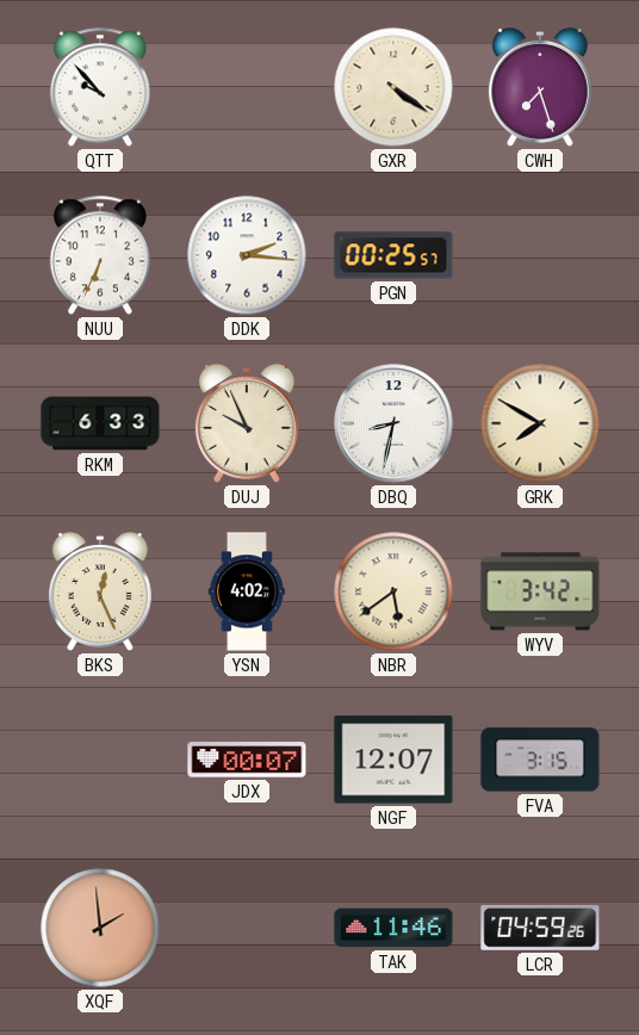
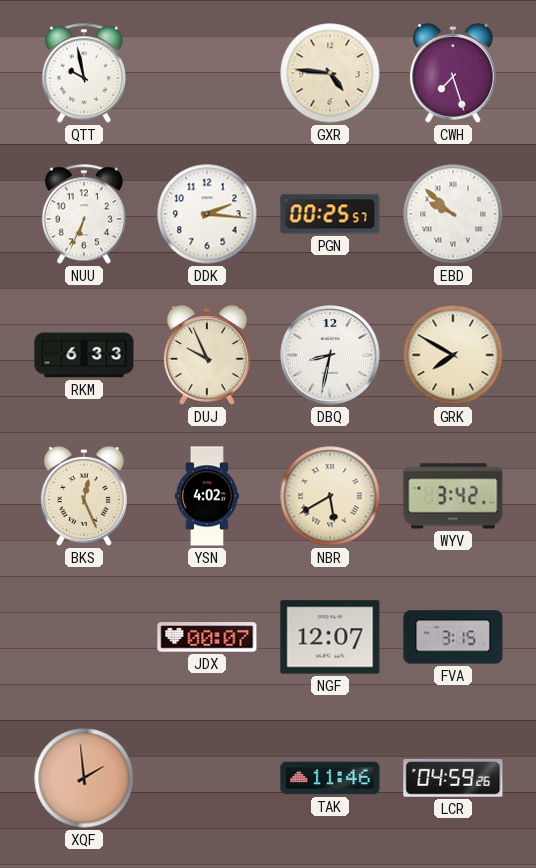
QTT: 9:53 -> 9:58
GXR: 4:21 -> 4:46
EBD: none -> 9:52
NBR: 5:39 -> 5:40
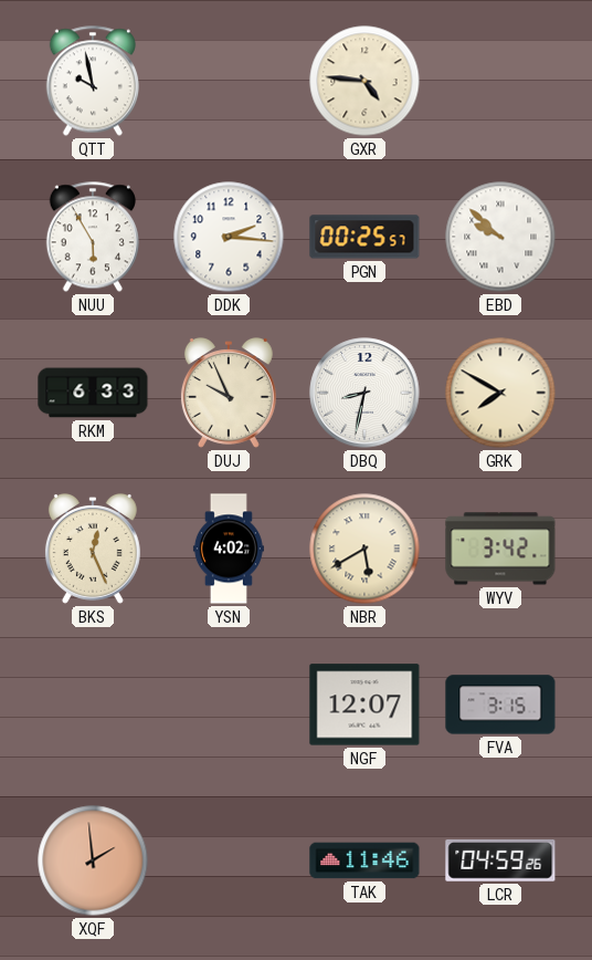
CWH: 7:27 -> none
NUU: 6:34 -> 5:55
JDX: 00:07 -> none
